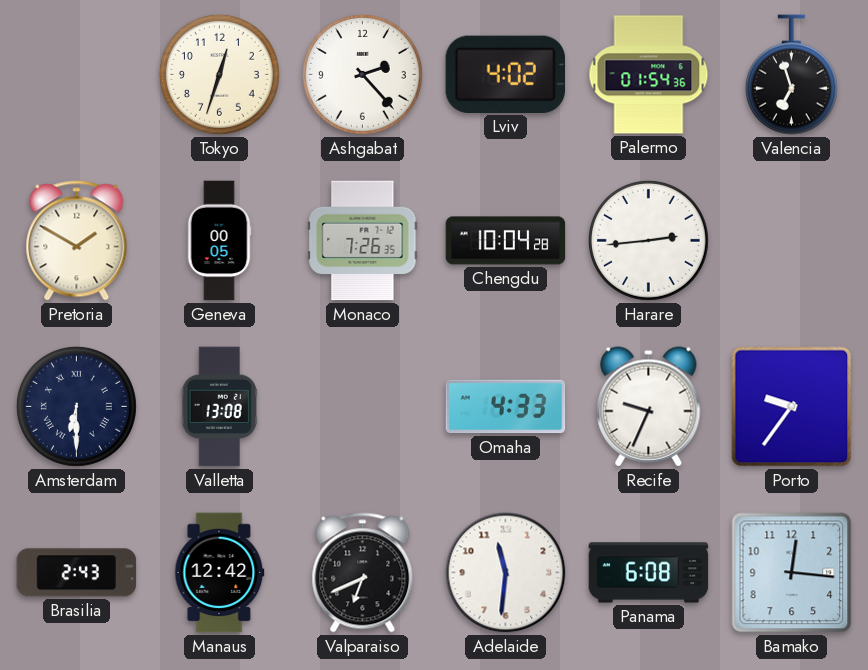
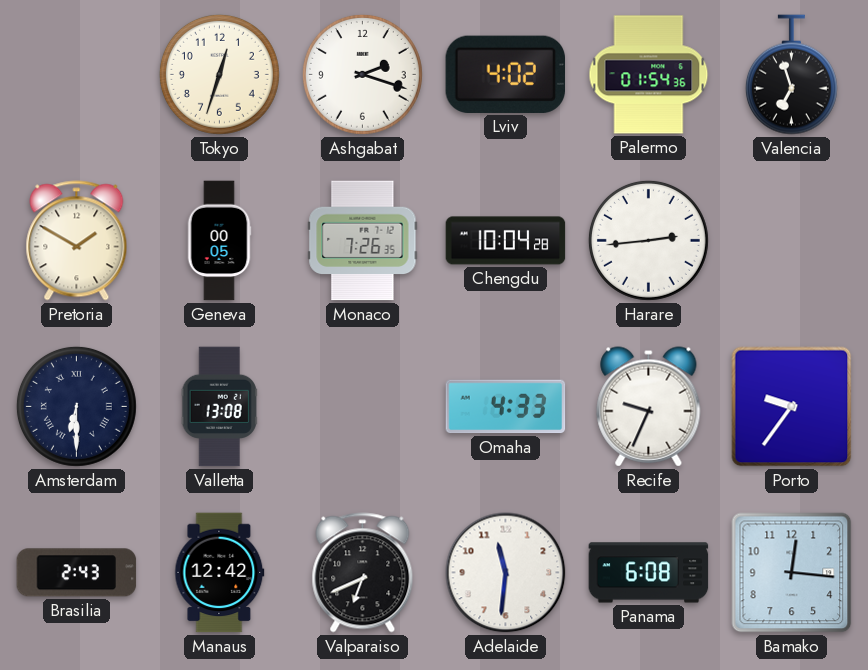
Ashgabat: 2:23 -> 2:18
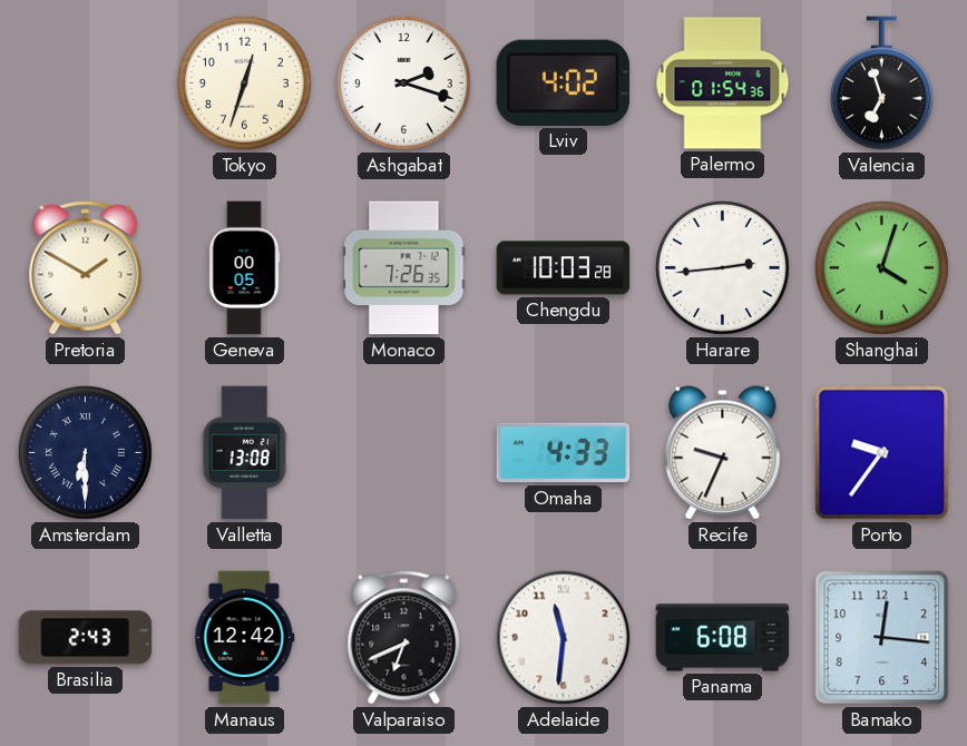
Chengdu: 10:04 -> 10:03
Shanghai: none -> 4:03
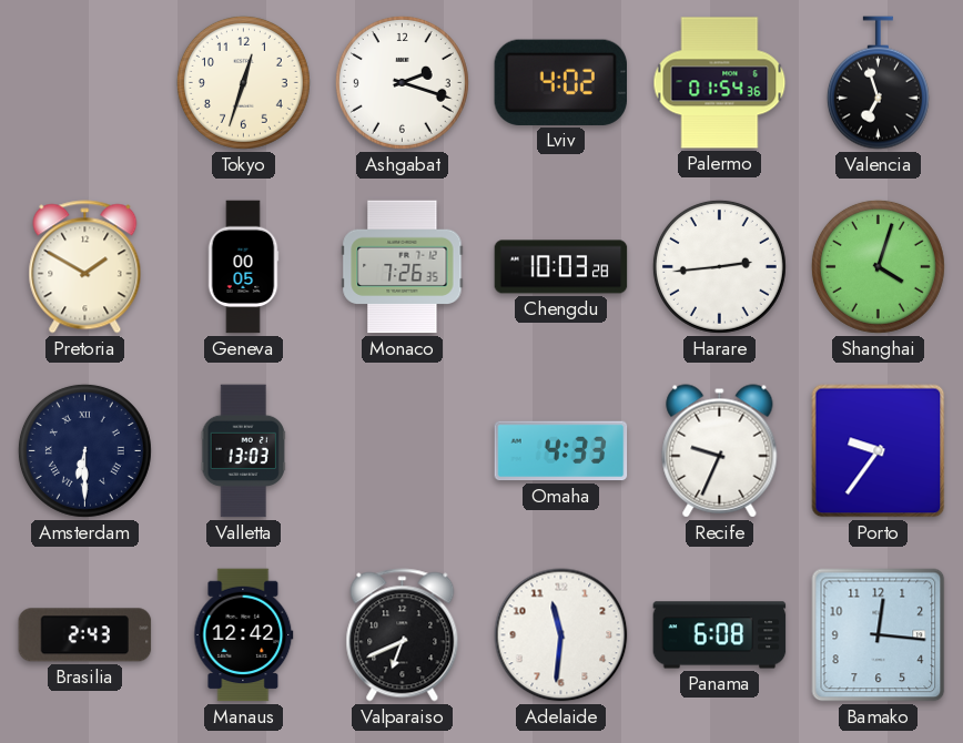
Valletta: 13:08 -> 13:03
